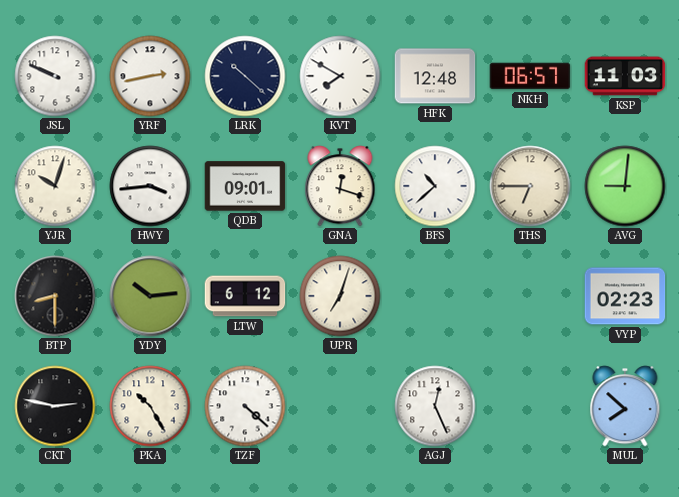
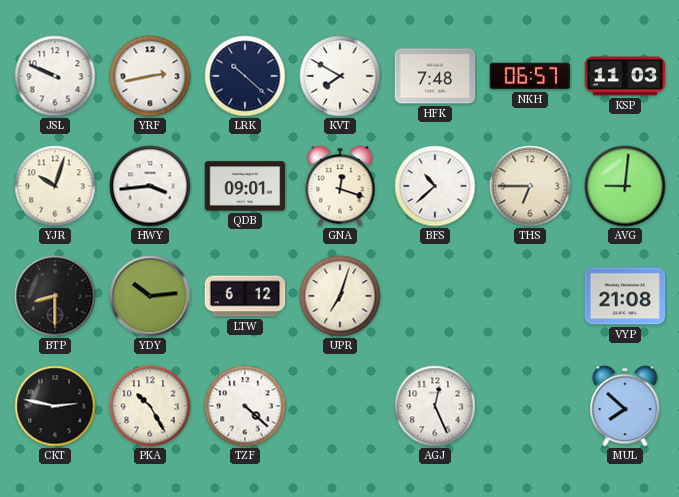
HFK: 12:48 -> 7:48
VYP: 02:23 -> 21:08
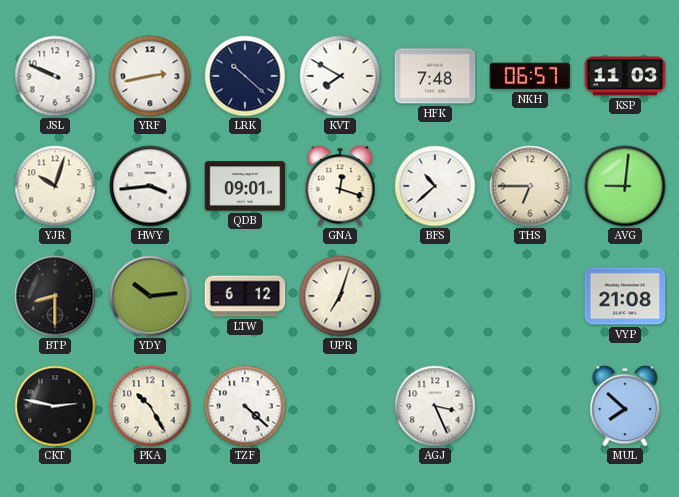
AGJ: 12:26 -> 3:26
